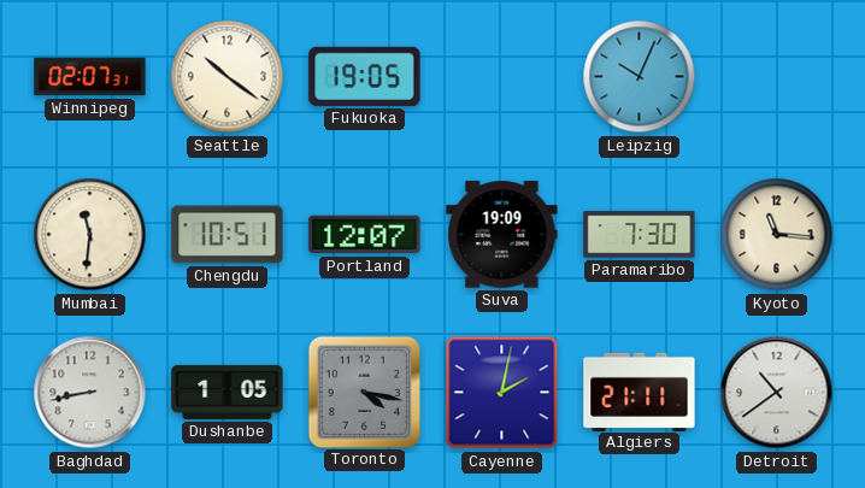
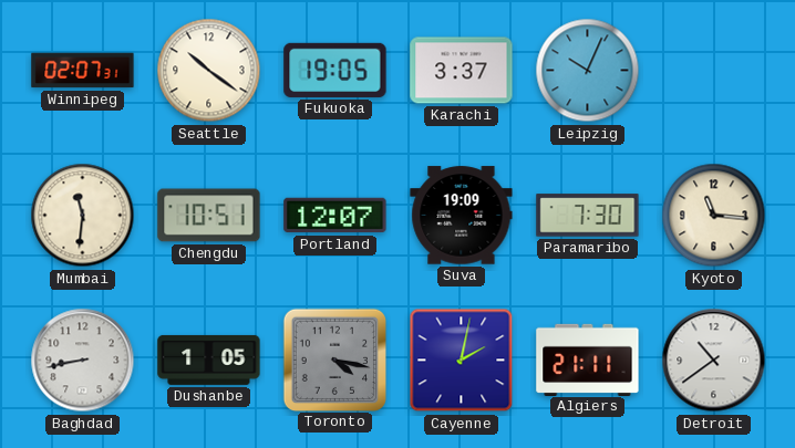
Karachi: none -> 3:37
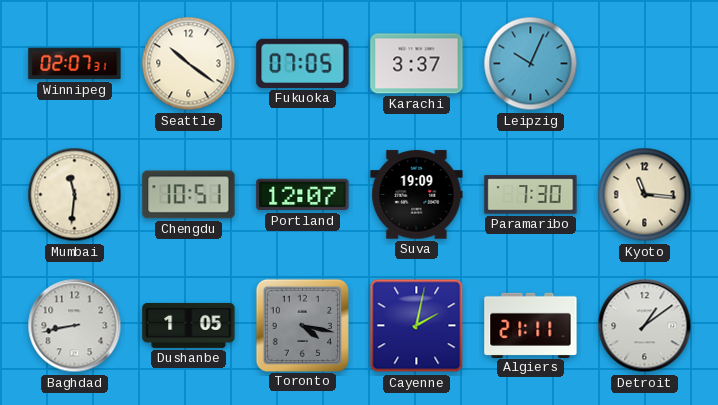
Fukuoka: 19:05 -> 07:05
Detroit: 10:39 -> 1:09
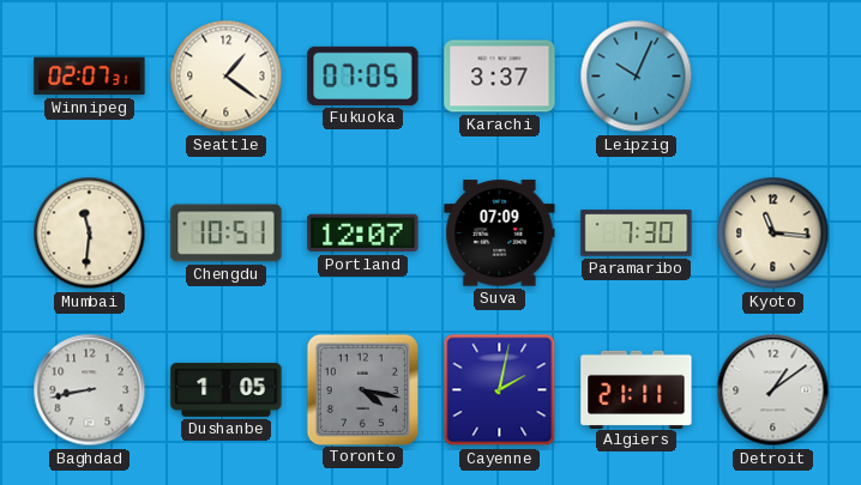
Seattle: 10:21 -> 1:21
Suva: 19:09 -> 07:09
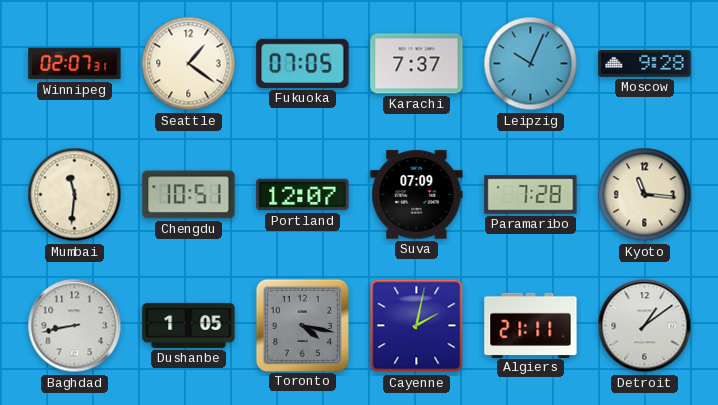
Karachi: 3:37 -> 7:37
Moscow: none -> 9:28
Paramaribo: 7:30 -> 7:28
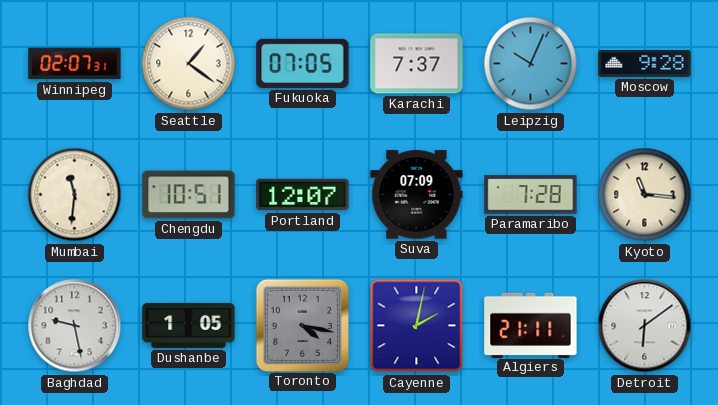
Baghdad: 8:43 -> 9:28
Detroit: 1:09 -> 6:09
